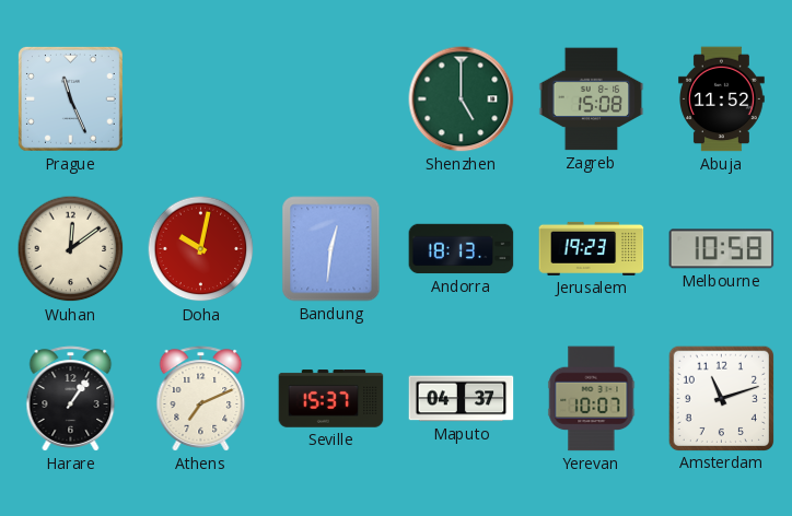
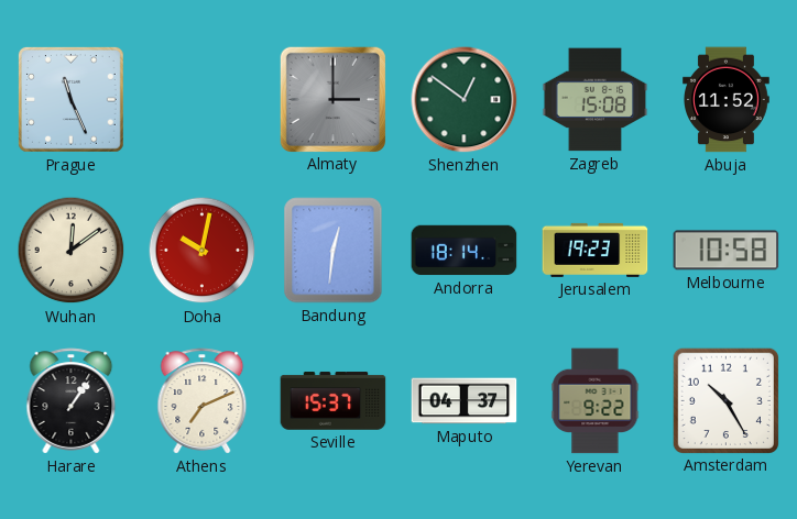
Almaty: none -> 3:00
Shenzhen: 5:00 -> 12:51
Andorra: 18:13 -> 18:14
Yerevan: 10:07 -> 9:22
Amsterdam: 11:12 -> 10:25
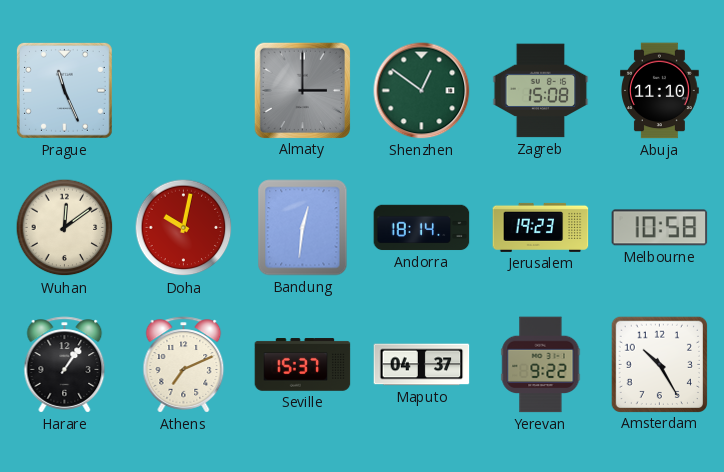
Abuja: 11:52 -> 11:10
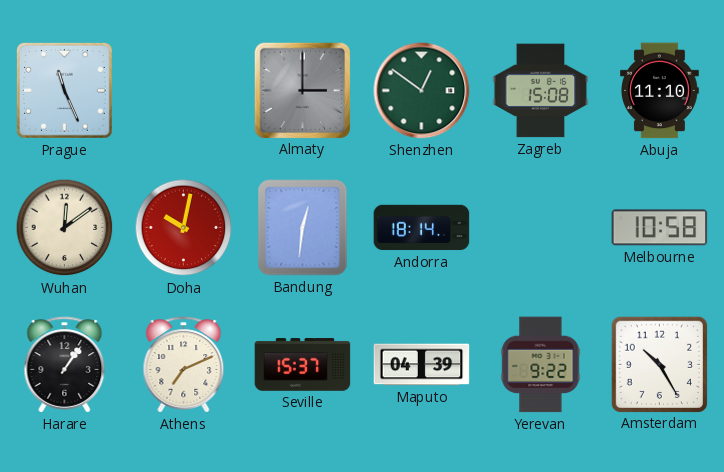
Jerusalem: 19:23 -> none
Maputo: 04:37 -> 04:39
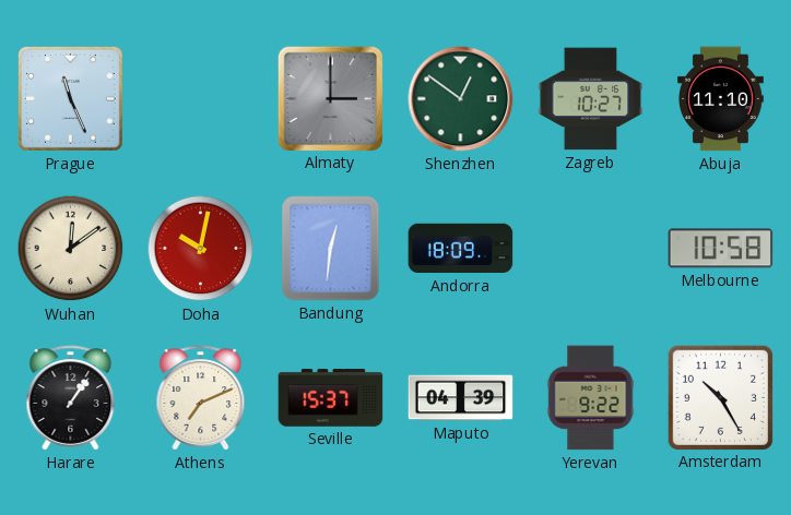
Zagreb: 15:08 -> 10:27
Andorra: 18:14 -> 18:09
